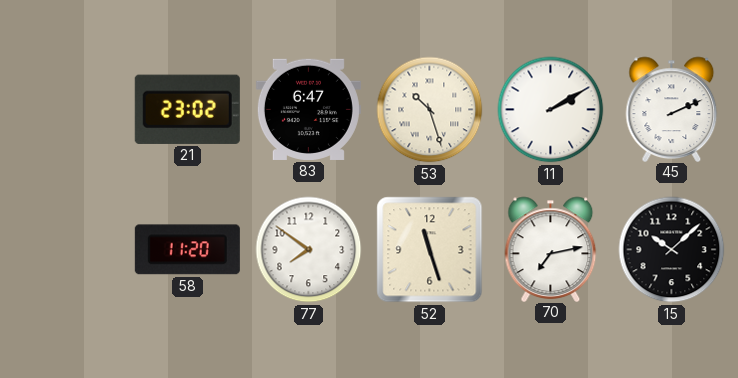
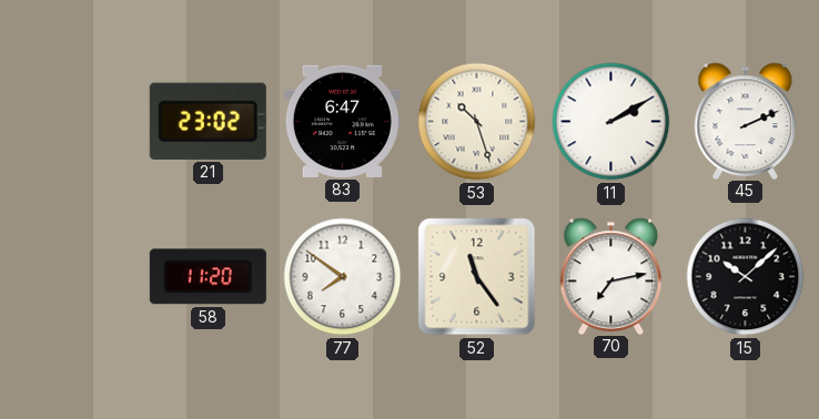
52: 11:27 -> 11:24
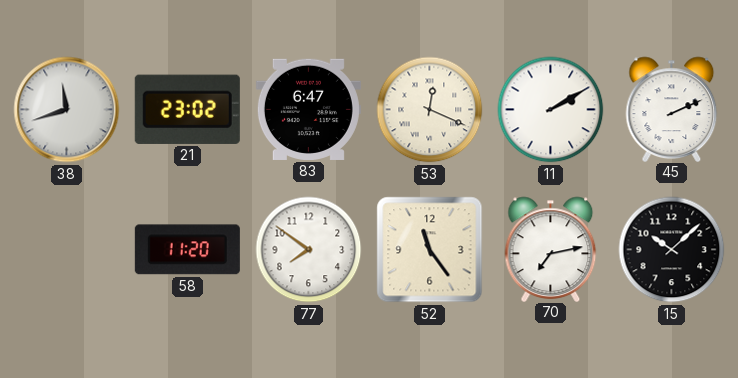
38: none -> 11:42
53: 10:27 -> 12:19
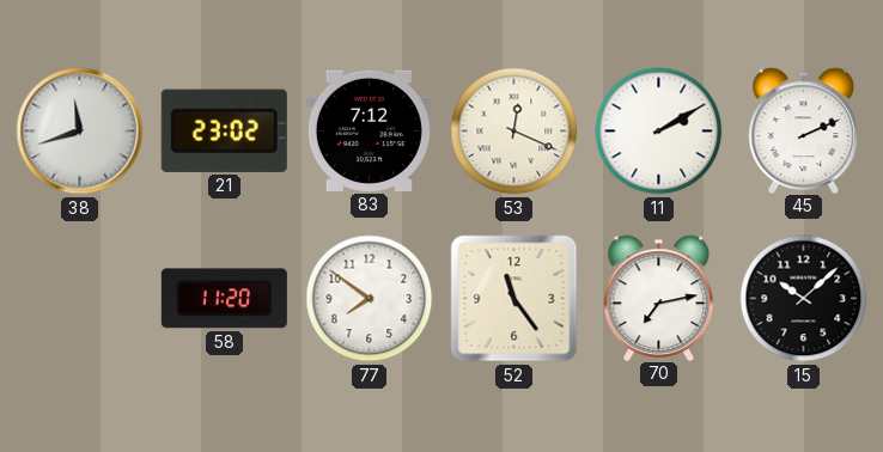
83: 6:47 -> 7:12
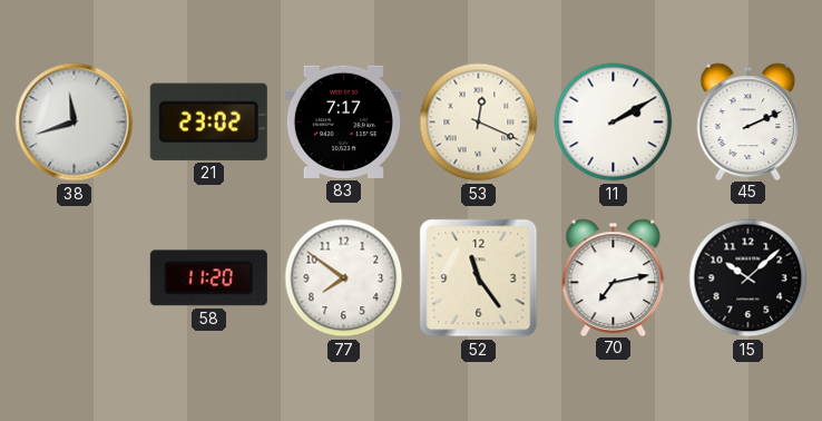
83: 7:12 -> 7:17
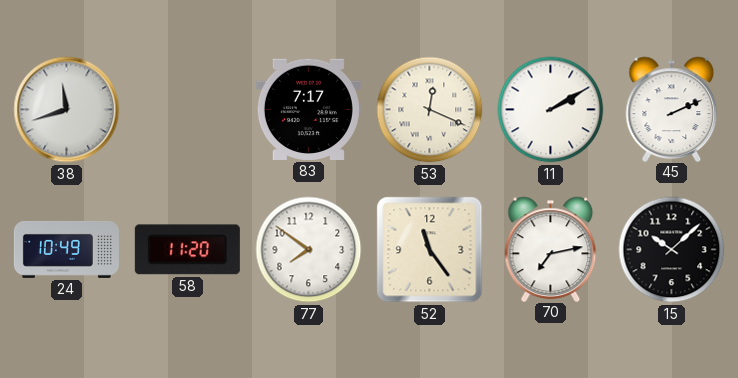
21: 23:02 -> none
24: none -> 10:49
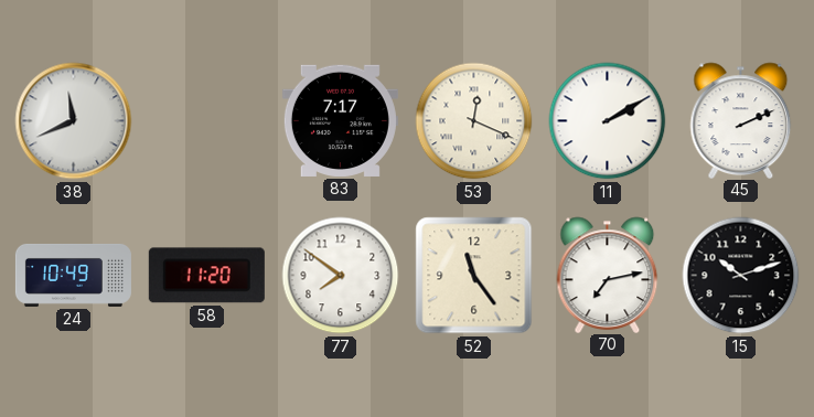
38: 11:42 -> 11:41
15: 10:08 -> 10:12
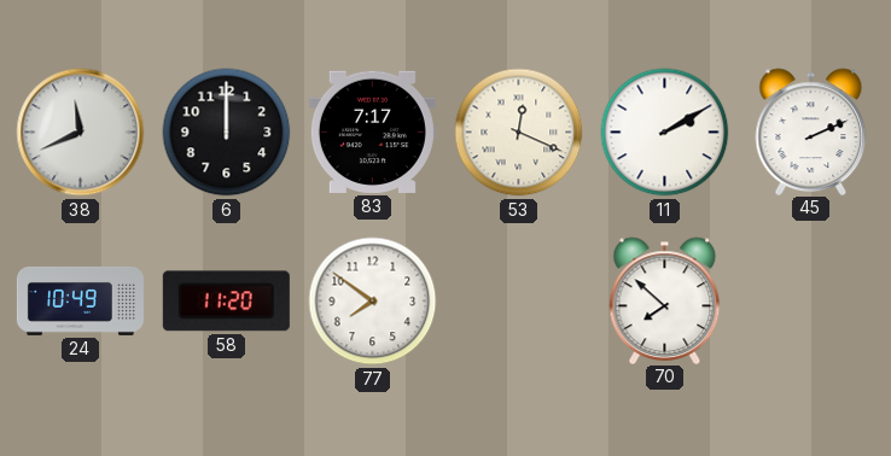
6: none -> 12:00
52: 11:24 -> none
70: 7:13 -> 7:52
15: 10:12 -> none
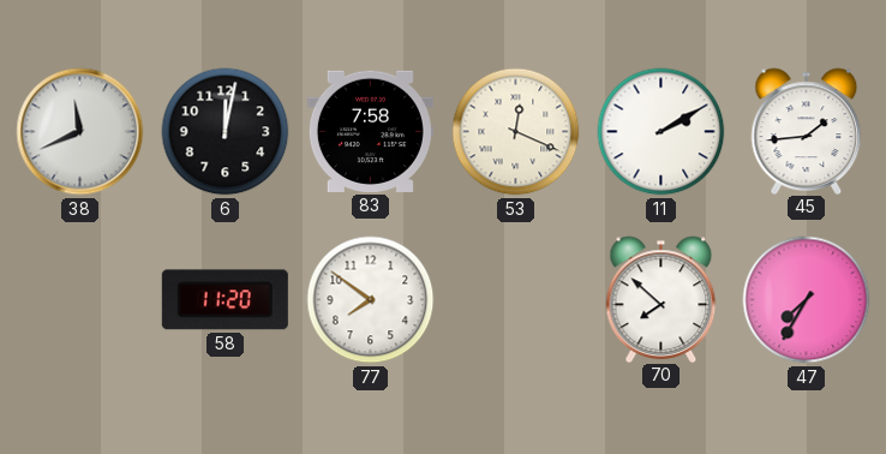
6: 12:00 -> 12:02
83: 7:17 -> 7:58
45: 2:11 -> 1:44
24: 10:49 -> none
47: none -> 7:35
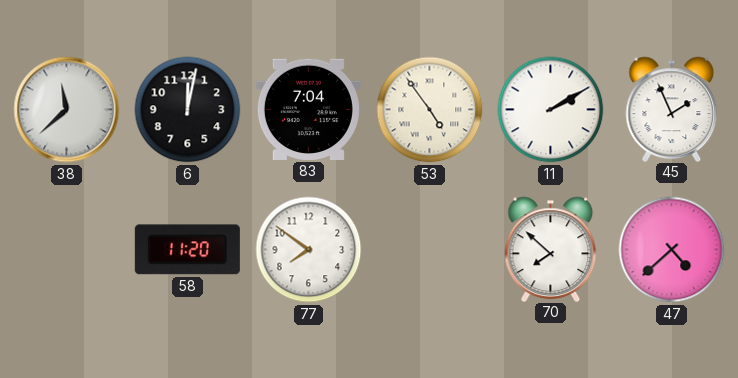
38: 11:41 -> 11:38
83: 7:58 -> 7:04
53: 12:19 -> 4:54
45: 1:44 -> 1:56
47: 7:35 -> 4:38
